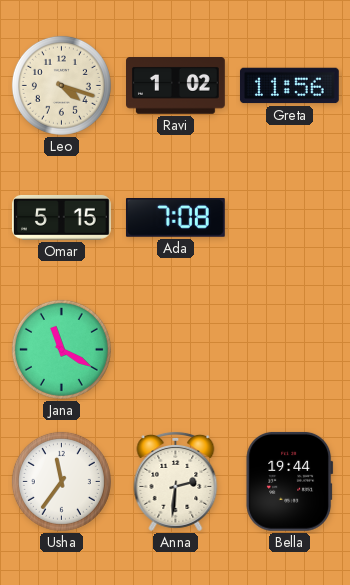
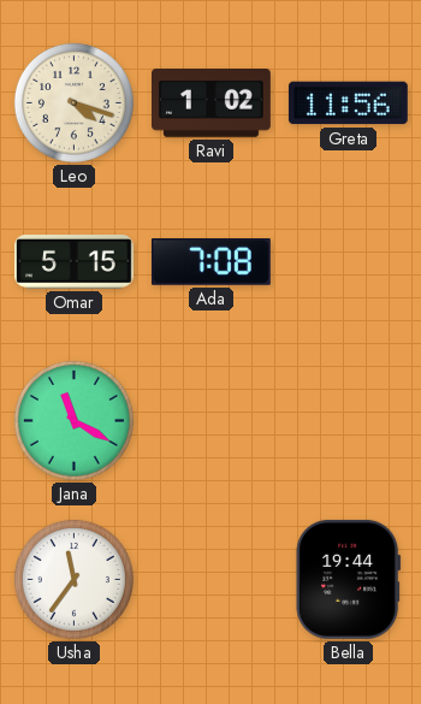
Anna: 2:31 -> none
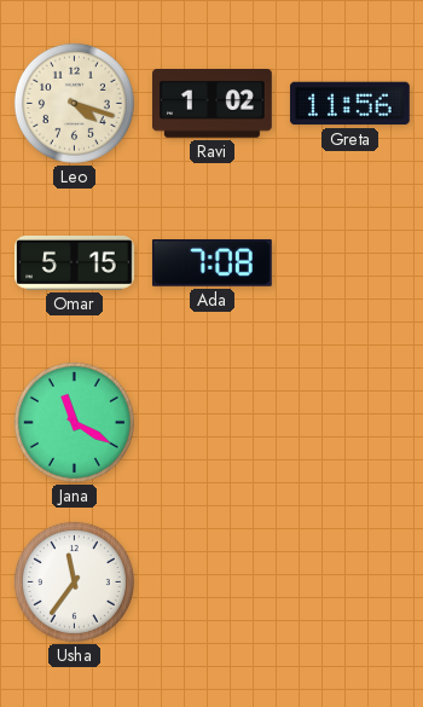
Bella: 19:44 -> none
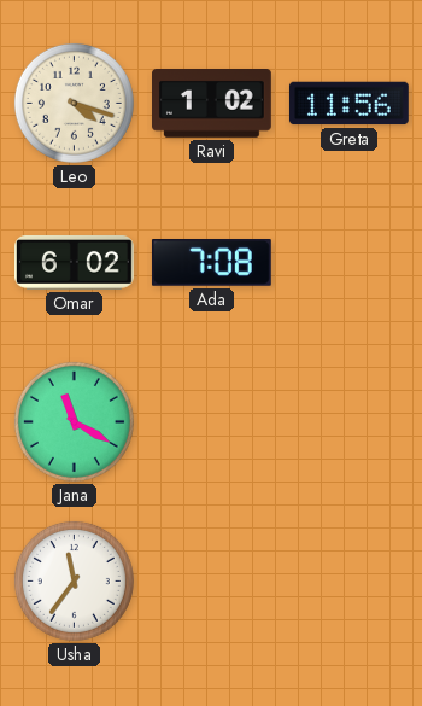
Omar: 5:15 -> 6:02
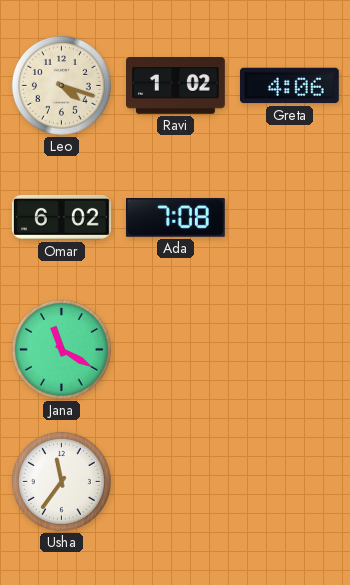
Greta: 11:56 -> 4:06
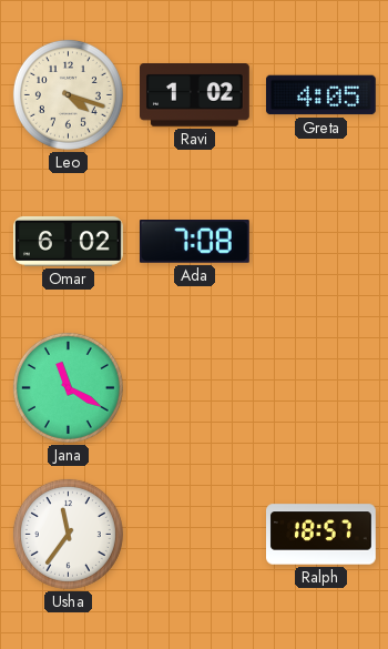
Greta: 4:06 -> 4:05
Ralph: none -> 18:57
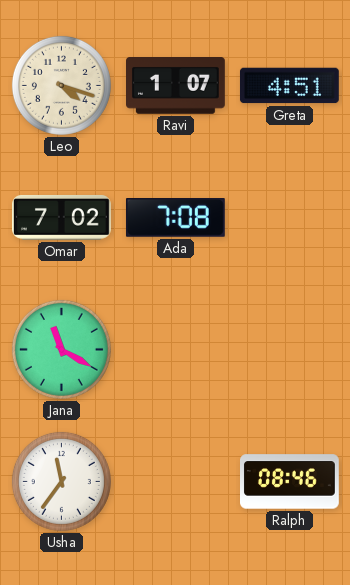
Ravi: 1:02 -> 1:07
Greta: 4:05 -> 4:51
Omar: 6:02 -> 7:02
Ralph: 18:57 -> 08:46
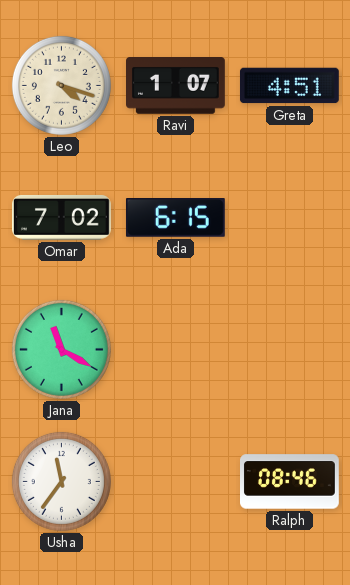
Ada: 7:08 -> 6:15
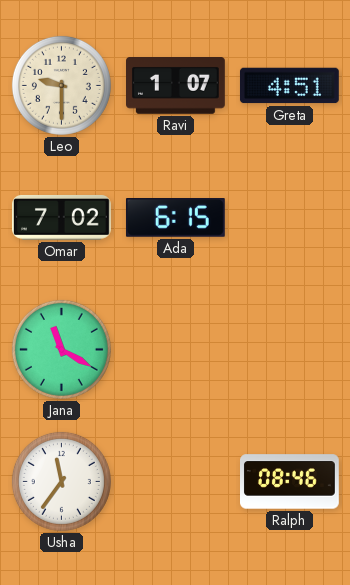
Leo: 4:18 -> 9:30
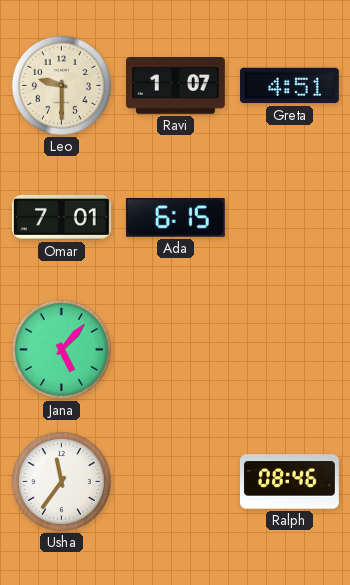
Omar: 7:02 -> 7:01
Jana: 11:20 -> 5:07
